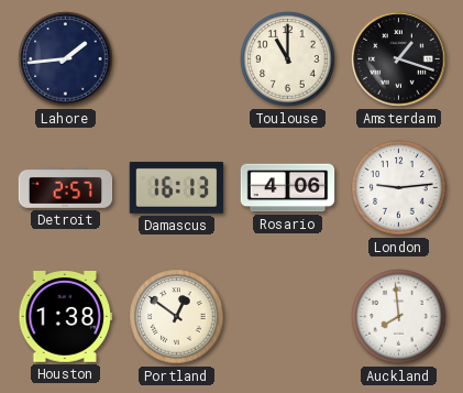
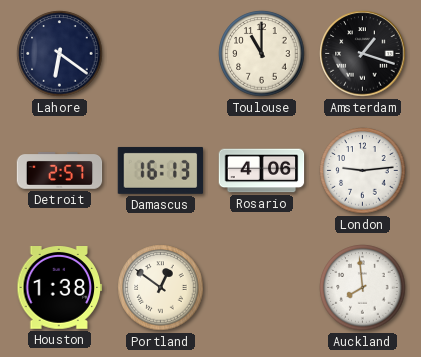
Lahore: 1:44 -> 6:21
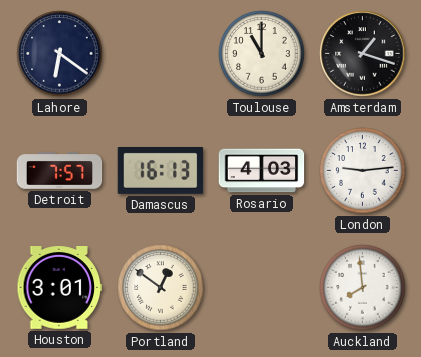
Detroit: 2:57 -> 7:57
Rosario: 4:06 -> 4:03
Houston: 1:38 -> 3:01
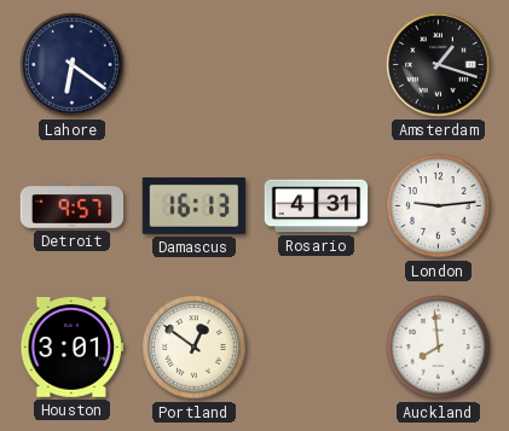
Toulouse: 11:00 -> none
Detroit: 7:57 -> 9:57
Rosario: 4:03 -> 4:31
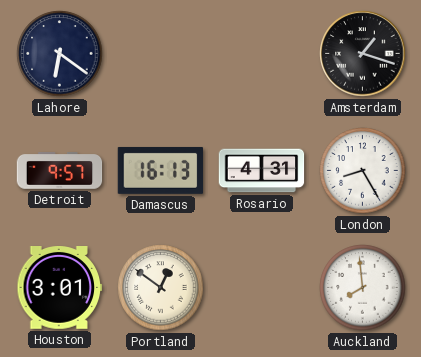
London: 9:14 -> 8:25
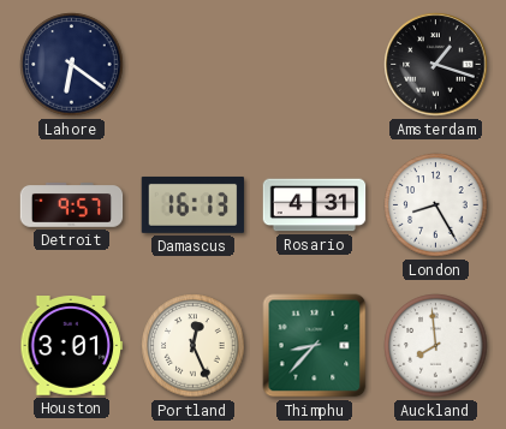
Portland: 12:51 -> 12:26
Thimphu: none -> 8:37
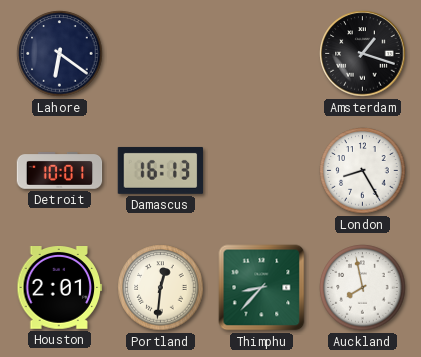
Detroit: 9:57 -> 10:01
Rosario: 4:31 -> none
Houston: 3:01 -> 2:01
Portland: 12:26 -> 12:31
Auckland: 7:59 -> 7:58
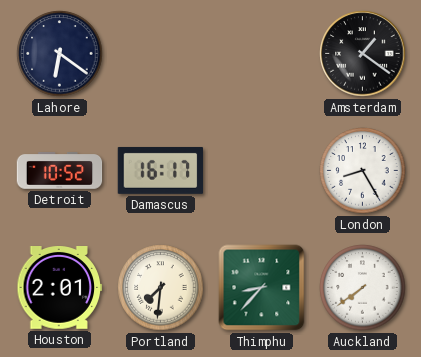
Amsterdam: 1:18 -> 1:21
Detroit: 10:01 -> 10:52
Damascus: 16:13 -> 16:17
Portland: 12:31 -> 7:31
Auckland: 7:58 -> 7:39
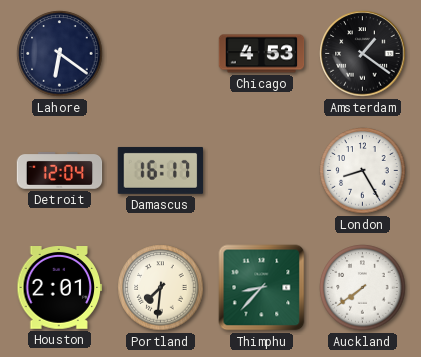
Chicago: none -> 4:53
Detroit: 10:52 -> 12:04
